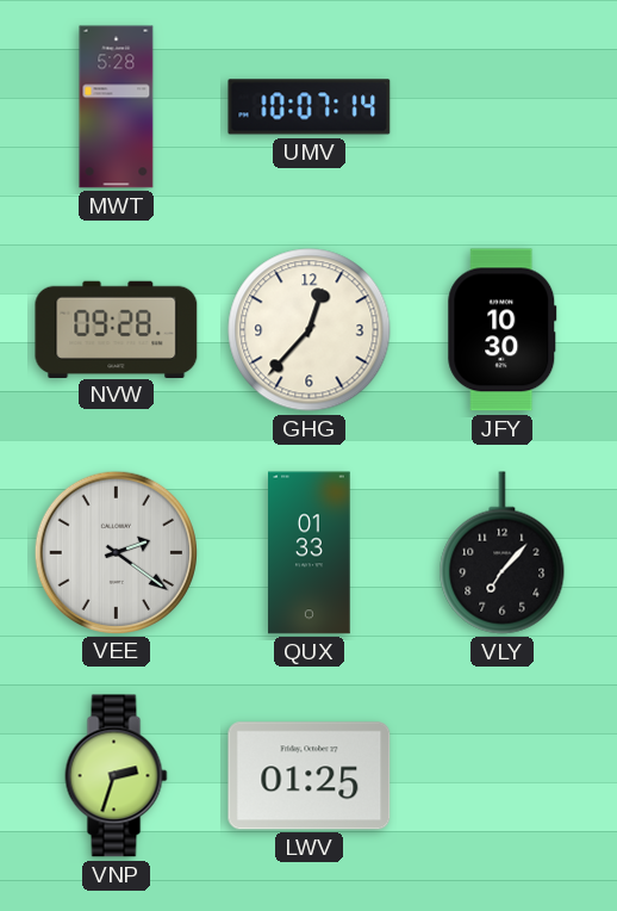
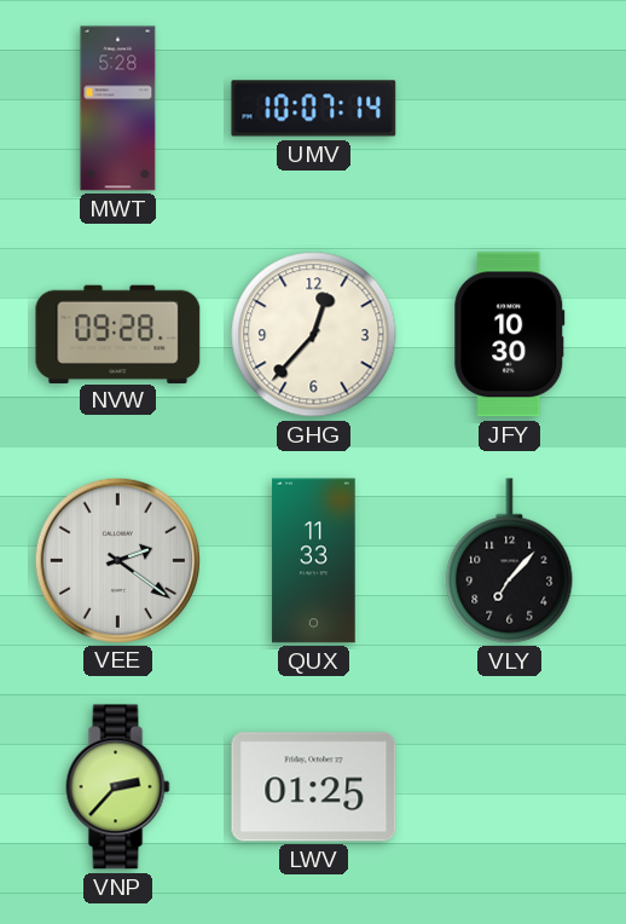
QUX: 01:33 -> 11:33
VNP: 2:33 -> 2:37
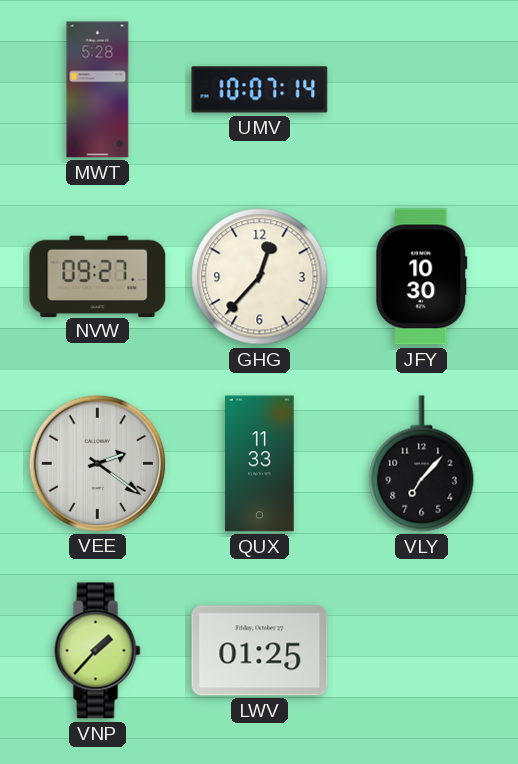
NVW: 09:28 -> 09:27
VNP: 2:37 -> 1:37
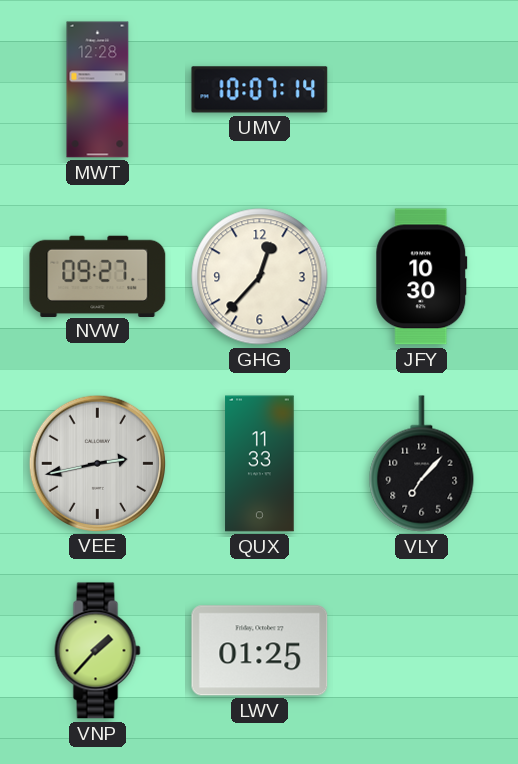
MWT: 5:28 -> 12:28
VEE: 2:21 -> 2:43
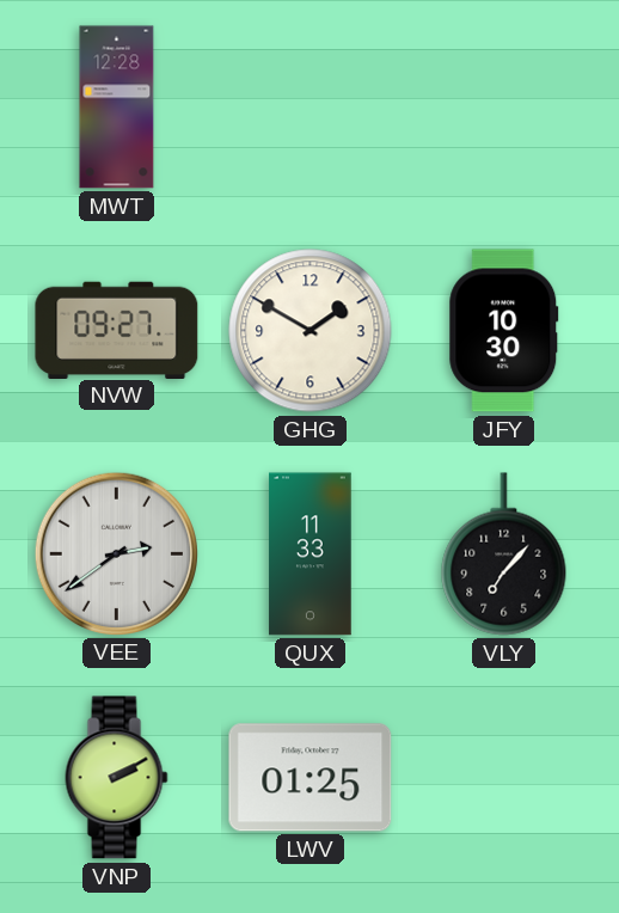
UMV: 10:07 -> none
GHG: 12:37 -> 1:50
VEE: 2:43 -> 2:39
VNP: 1:37 -> 2:10
